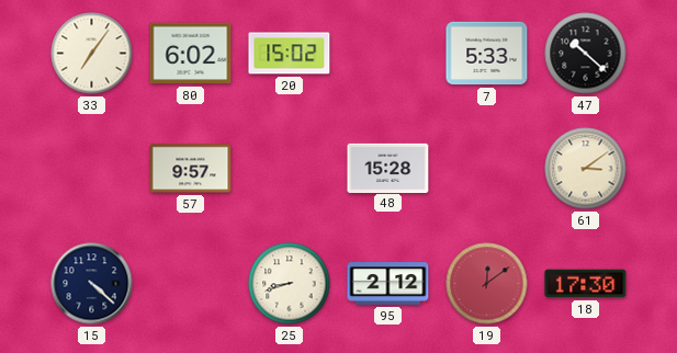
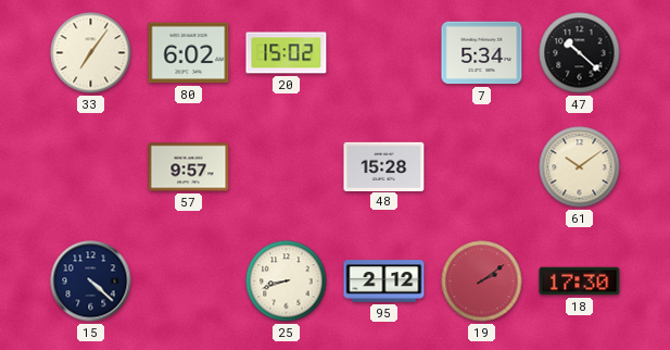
7: 5:33 -> 5:34
61: 3:09 -> 10:09
19: 12:09 -> 2:09
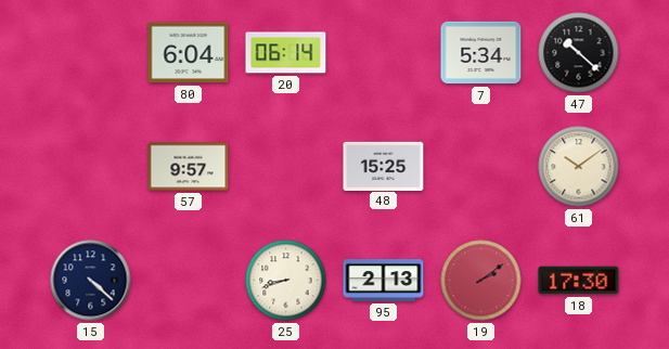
33: 7:06 -> none
80: 6:02 -> 6:04
20: 15:02 -> 06:14
48: 15:28 -> 15:25
95: 2:12 -> 2:13
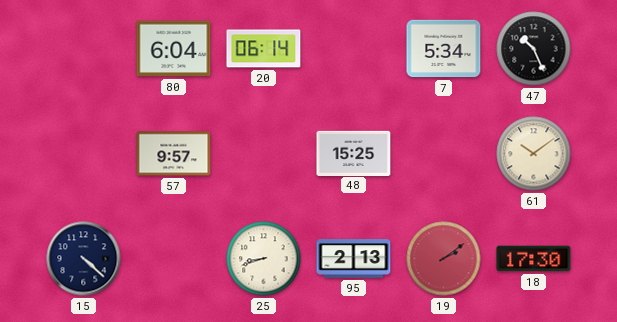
47: 10:22 -> 10:26
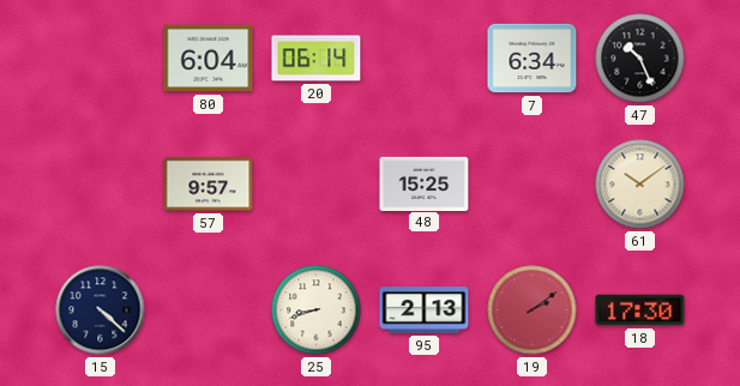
7: 5:34 -> 6:34
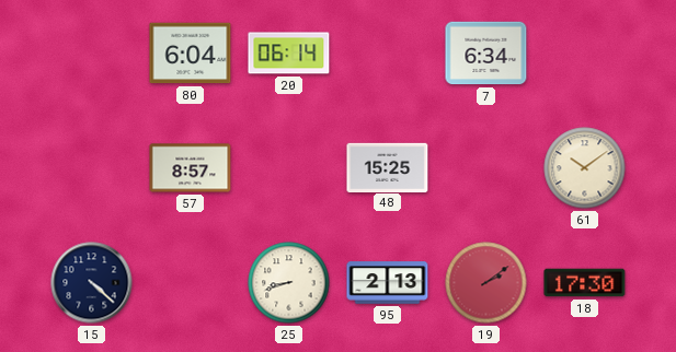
47: 10:26 -> none
57: 9:57 -> 8:57
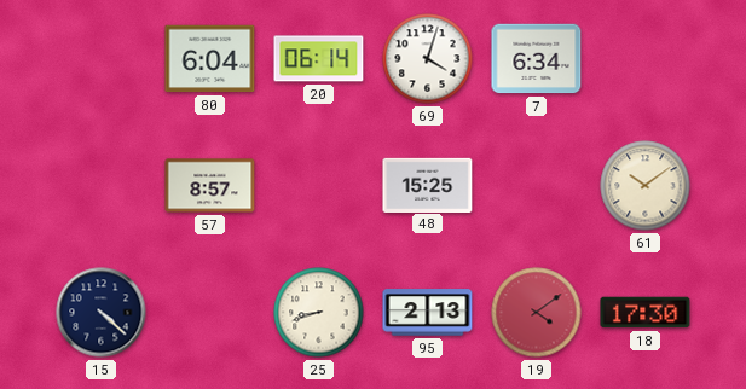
69: none -> 4:03
19: 2:09 -> 4:09
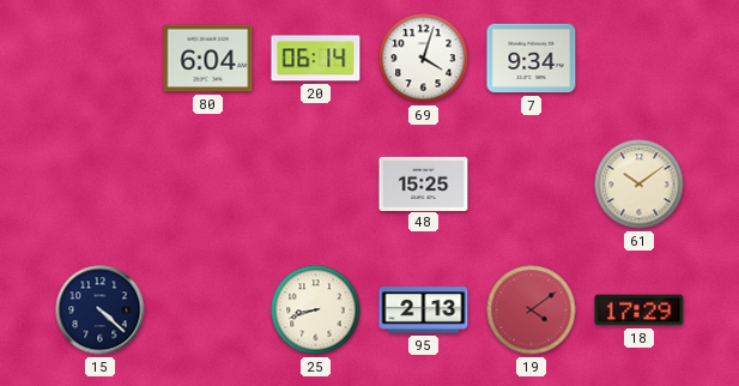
7: 6:34 -> 9:34
57: 8:57 -> none
18: 17:30 -> 17:29
